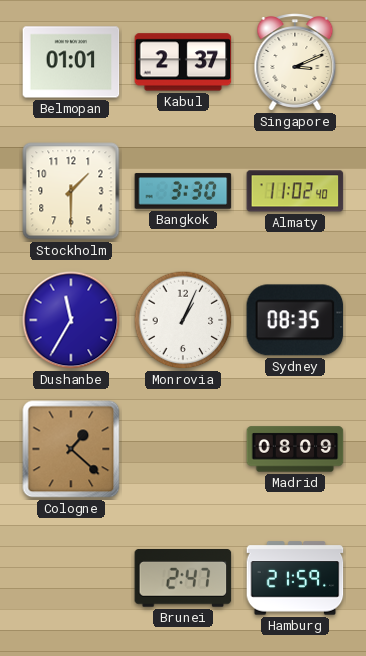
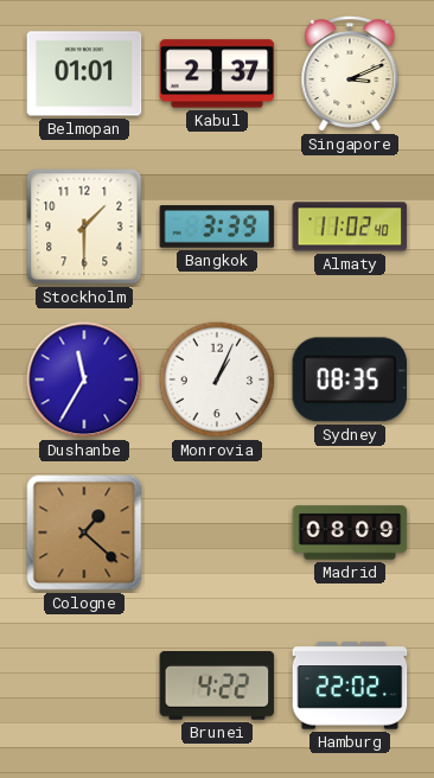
Bangkok: 3:30 -> 3:39
Brunei: 2:47 -> 4:22
Hamburg: 21:59 -> 22:02
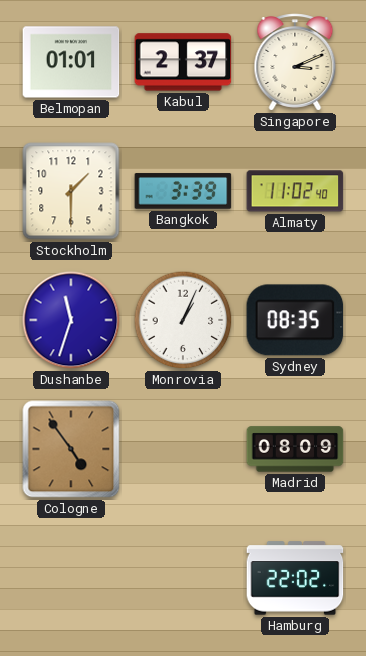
Dushanbe: 11:35 -> 11:33
Cologne: 1:22 -> 4:54
Brunei: 4:22 -> none
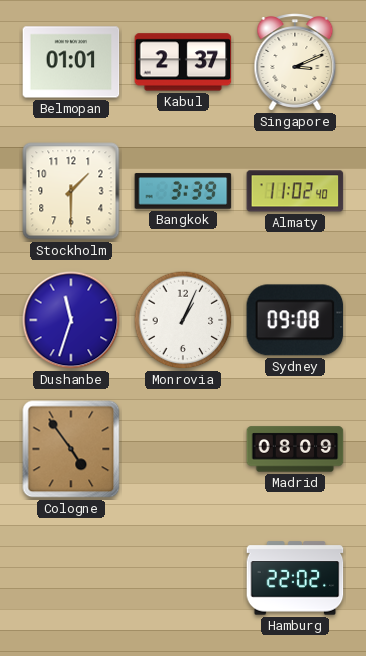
Sydney: 08:35 -> 09:08
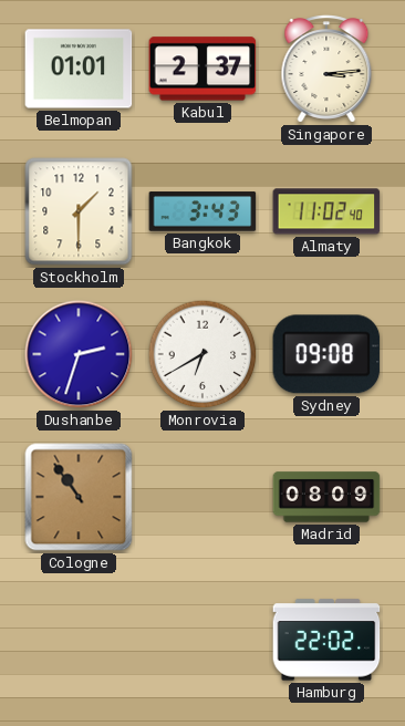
Singapore: 3:11 -> 3:14
Bangkok: 3:39 -> 3:43
Dushanbe: 11:33 -> 2:33
Monrovia: 1:04 -> 6:40
Cologne: 4:54 -> 10:54
